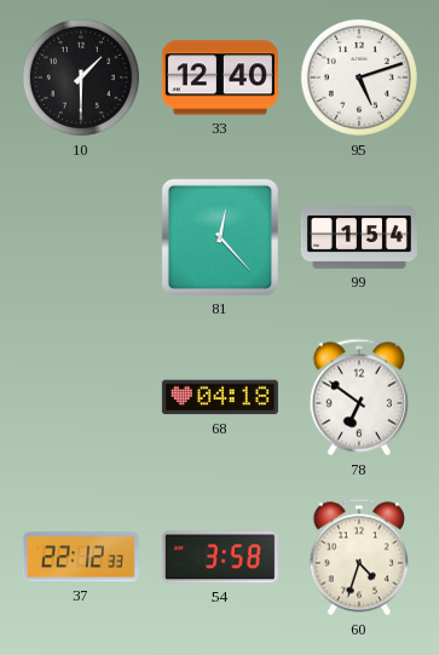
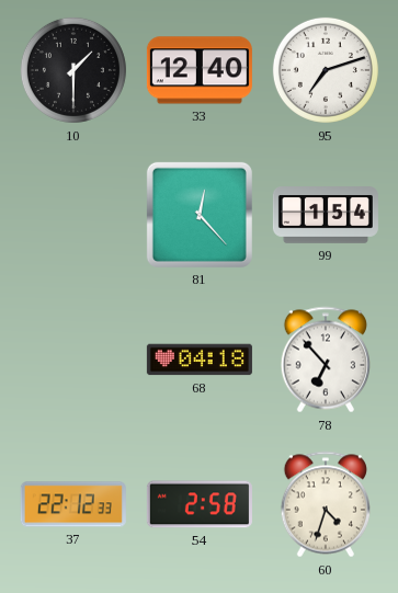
95: 5:12 -> 7:12
78: 6:51 -> 6:53
54: 3:58 -> 2:58
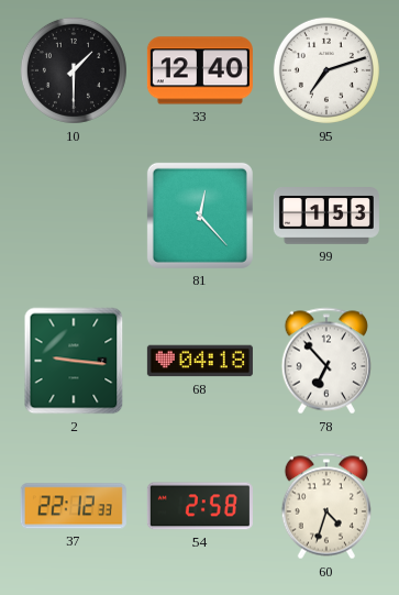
99: 1:54 -> 1:53
2: none -> 9:16
